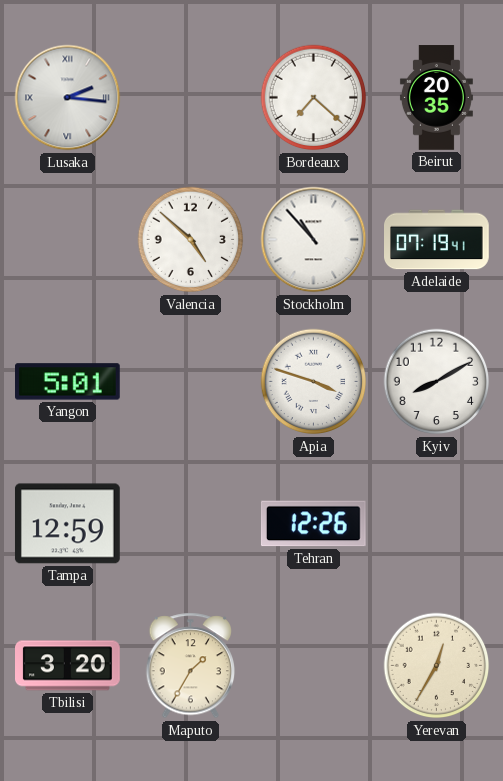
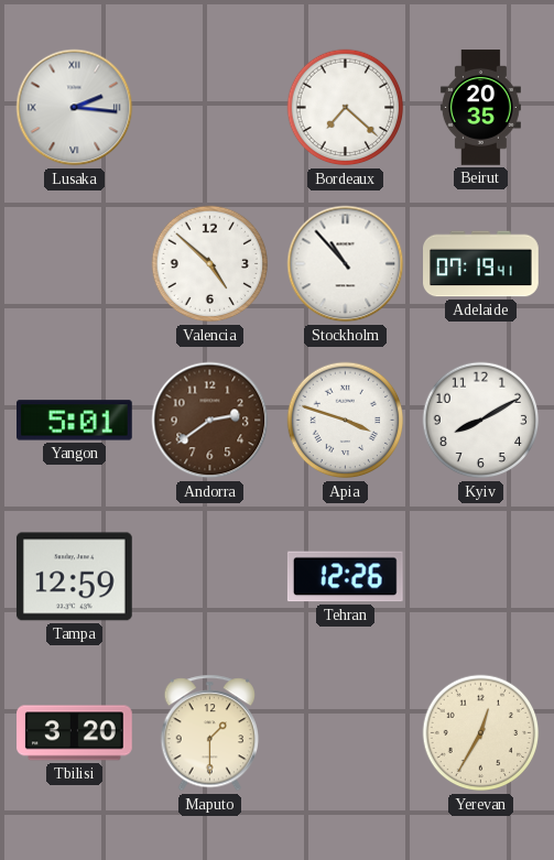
Andorra: none -> 2:39
Maputo: 1:35 -> 1:30
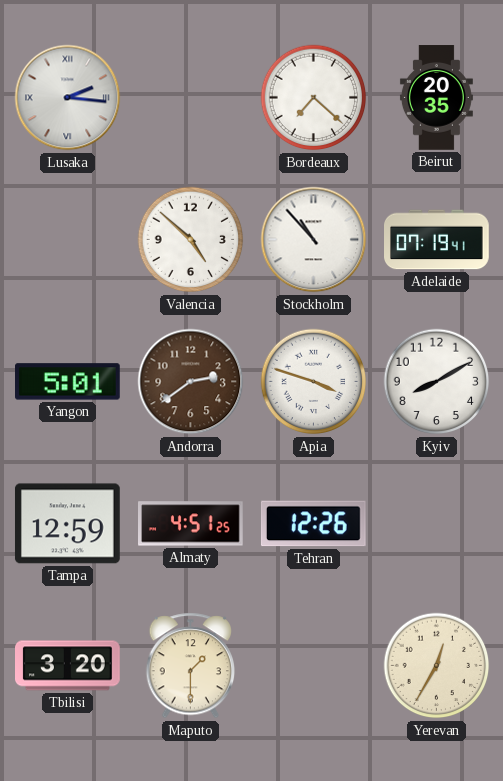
Almaty: none -> 4:51
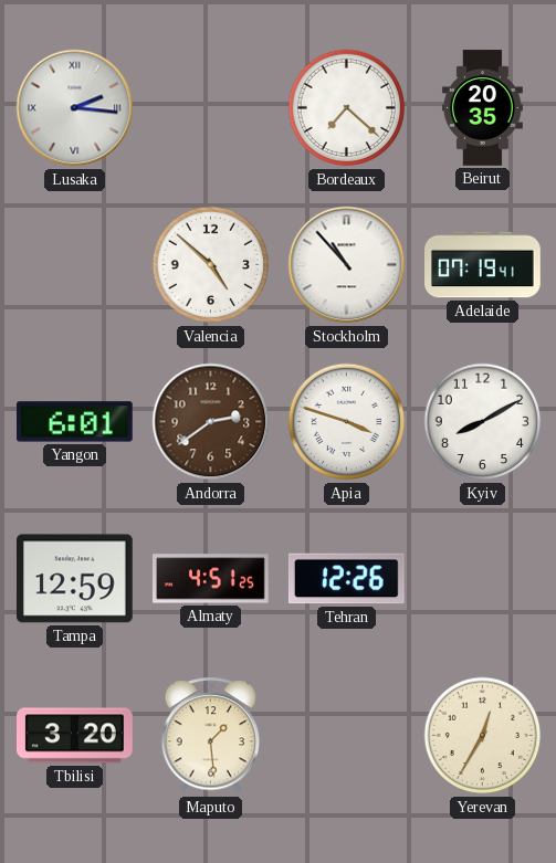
Yangon: 5:01 -> 6:01
Maputo: 1:30 -> 1:29
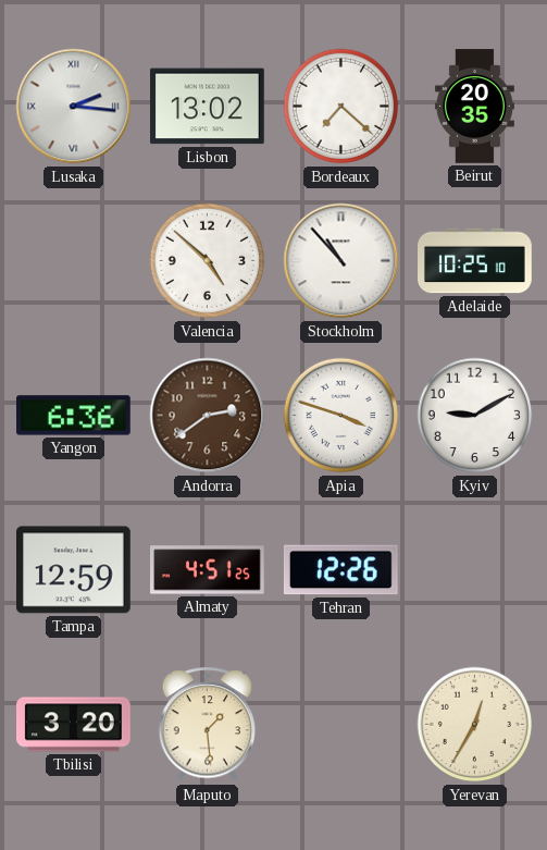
Lisbon: none -> 13:02
Adelaide: 07:19 -> 10:25
Yangon: 6:01 -> 6:36
Kyiv: 8:10 -> 9:10
